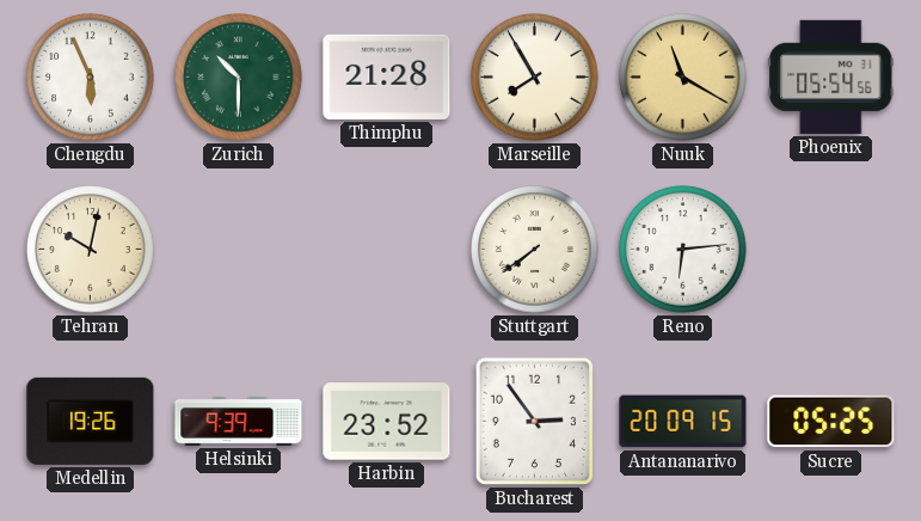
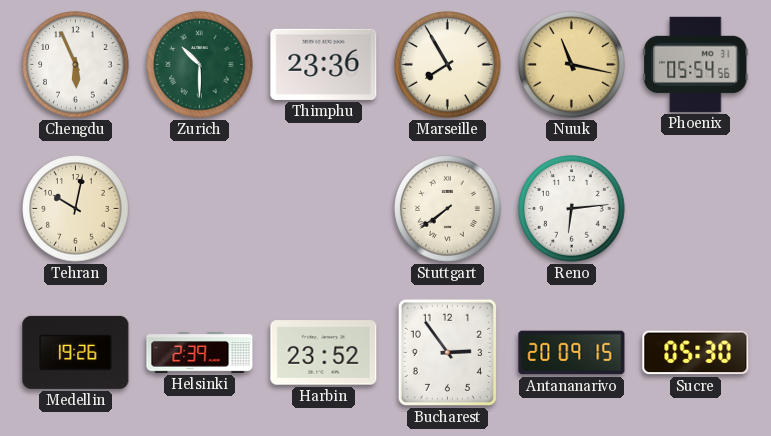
Thimphu: 21:28 -> 23:36
Nuuk: 11:20 -> 11:17
Helsinki: 9:39 -> 2:39
Sucre: 05:25 -> 05:30
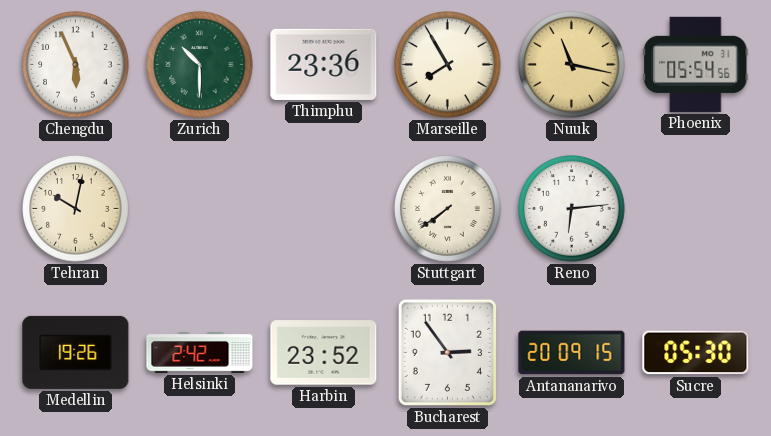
Helsinki: 2:39 -> 2:42
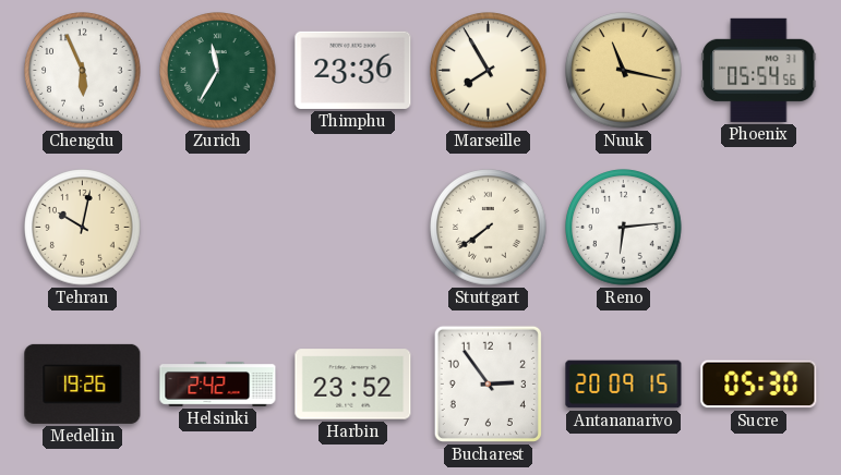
Zurich: 10:30 -> 11:35
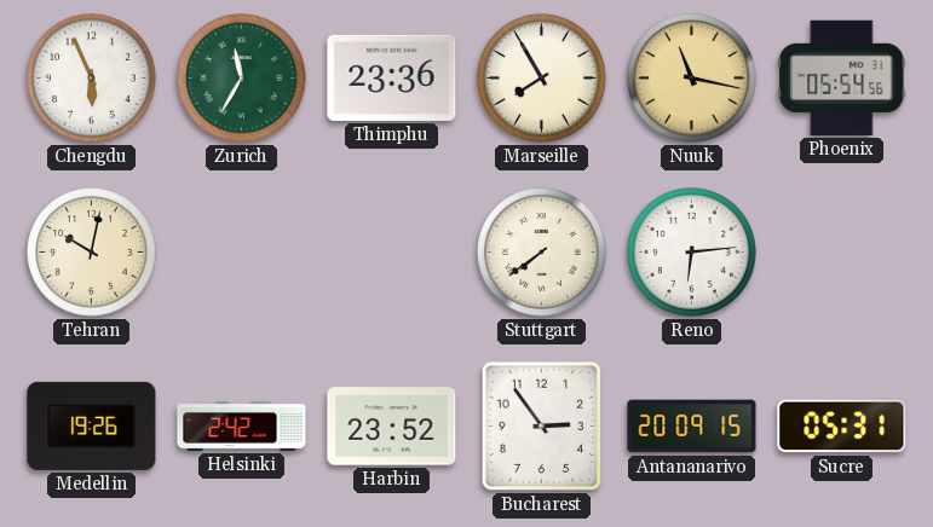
Sucre: 05:30 -> 05:31
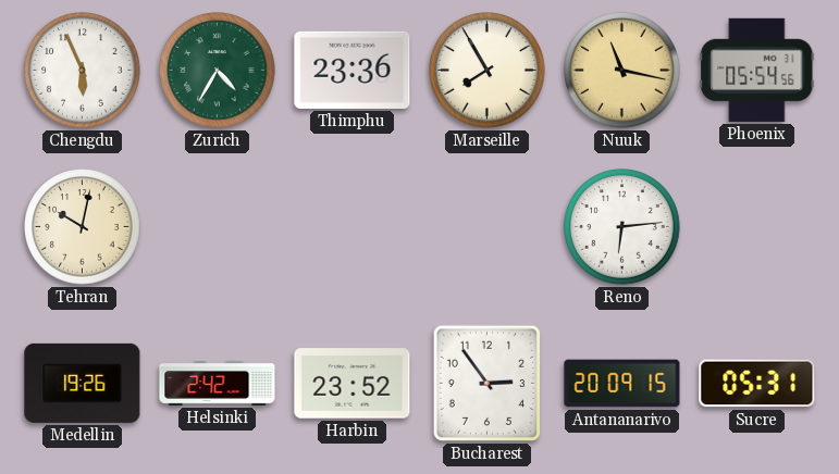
Zurich: 11:35 -> 4:35
Stuttgart: 7:39 -> none
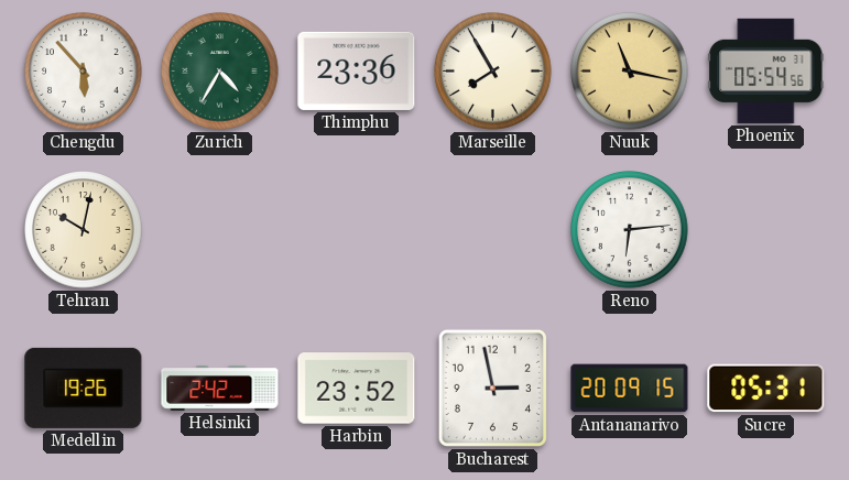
Chengdu: 5:56 -> 5:53
Bucharest: 2:54 -> 2:58
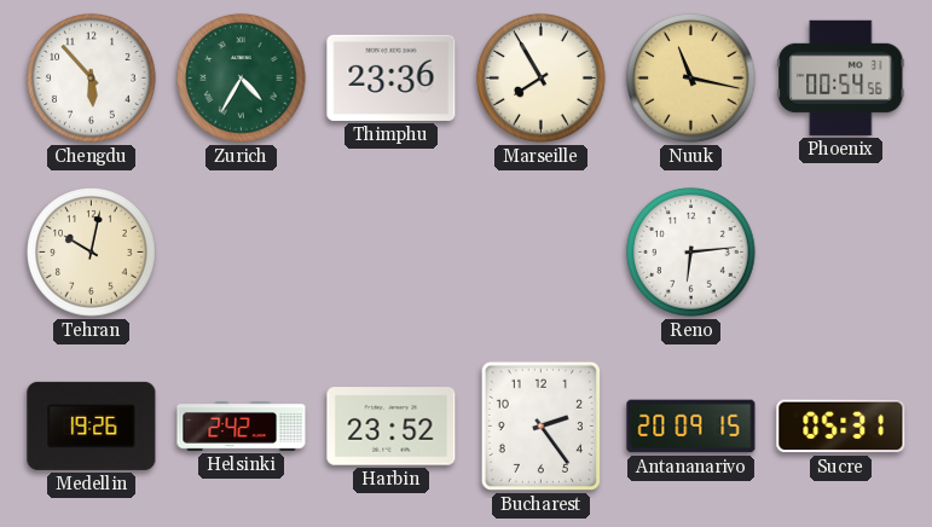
Phoenix: 05:54 -> 00:54
Bucharest: 2:58 -> 2:24
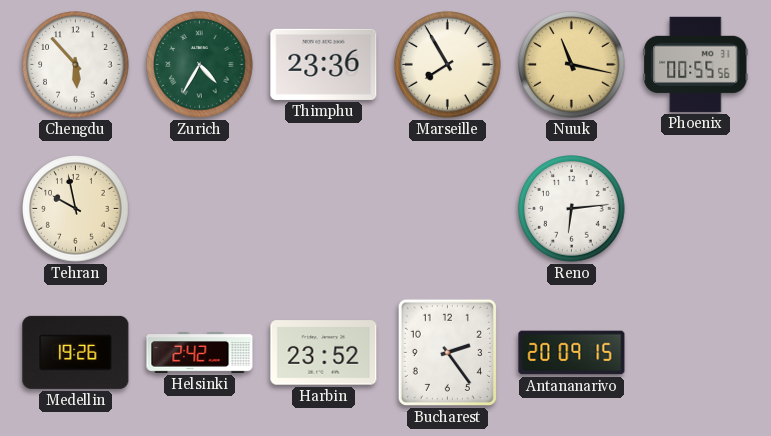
Phoenix: 00:54 -> 00:55
Tehran: 10:02 -> 9:58
Sucre: 05:31 -> none
